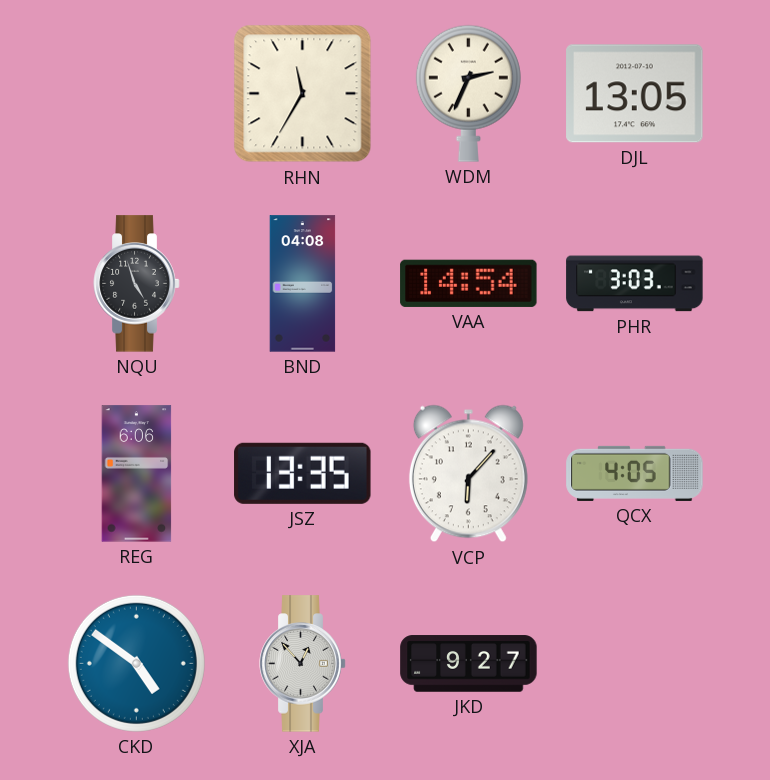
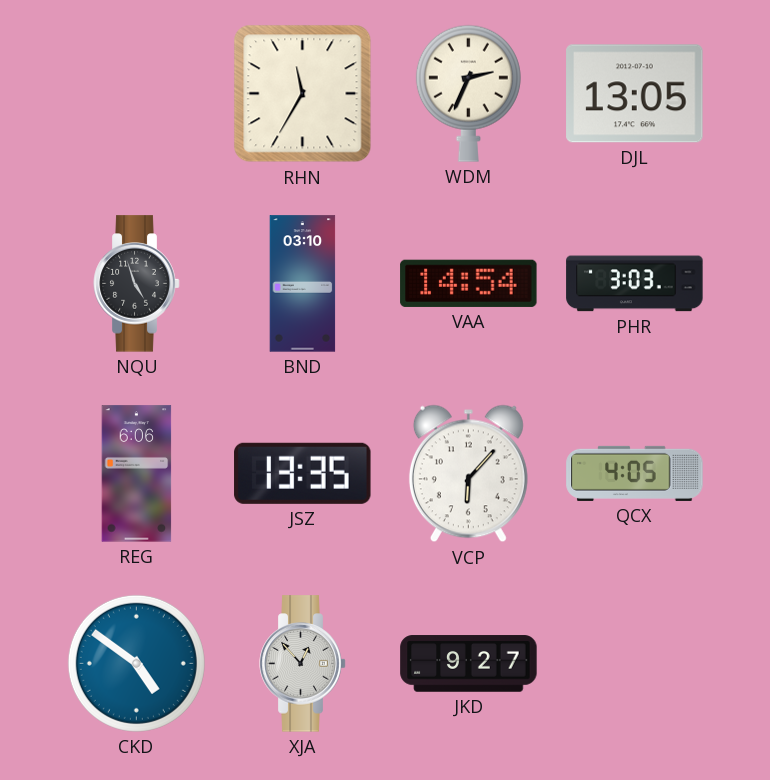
BND: 04:08 -> 03:10
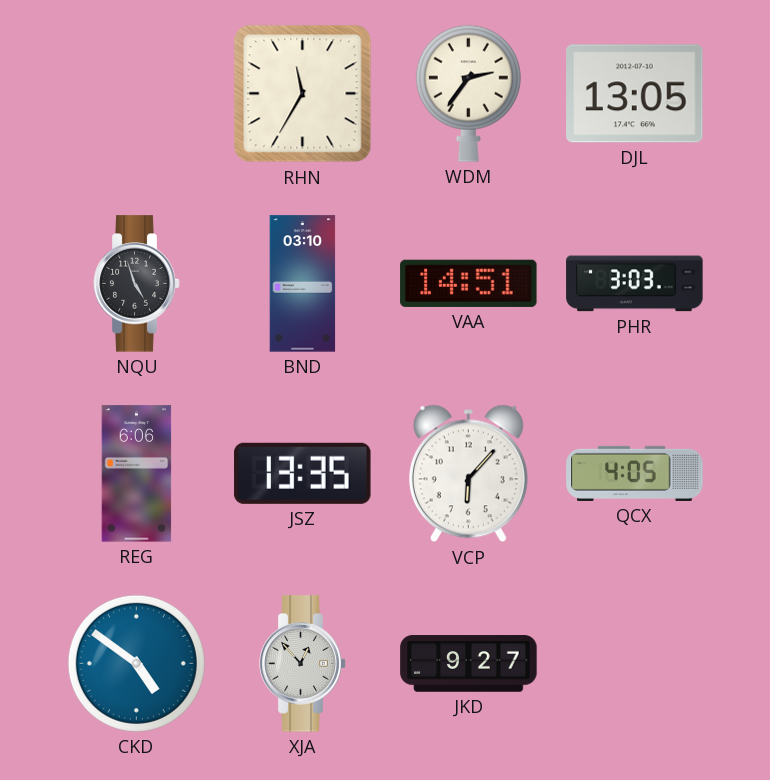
WDM: 2:34 -> 2:36
VAA: 14:54 -> 14:51
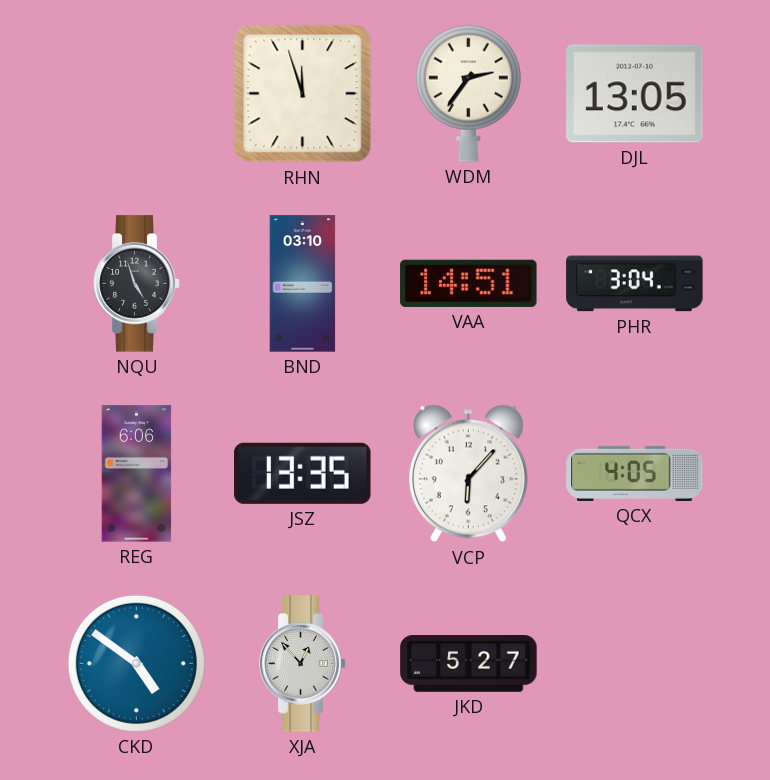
RHN: 11:35 -> 11:57
PHR: 3:03 -> 3:04
JKD: 9:27 -> 5:27
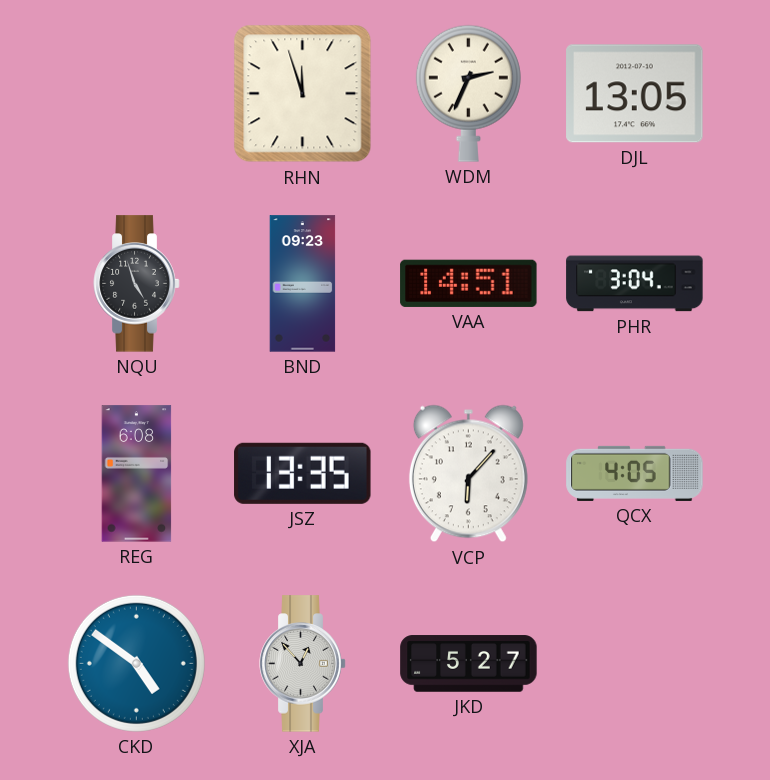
WDM: 2:36 -> 2:34
BND: 03:10 -> 09:23
REG: 6:06 -> 6:08
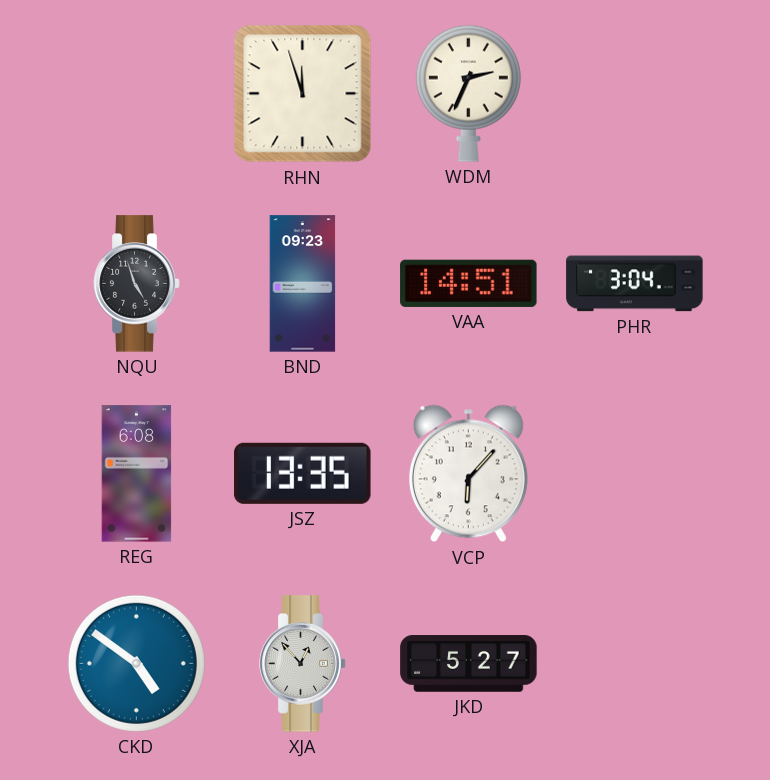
DJL: 13:05 -> none
QCX: 4:05 -> none
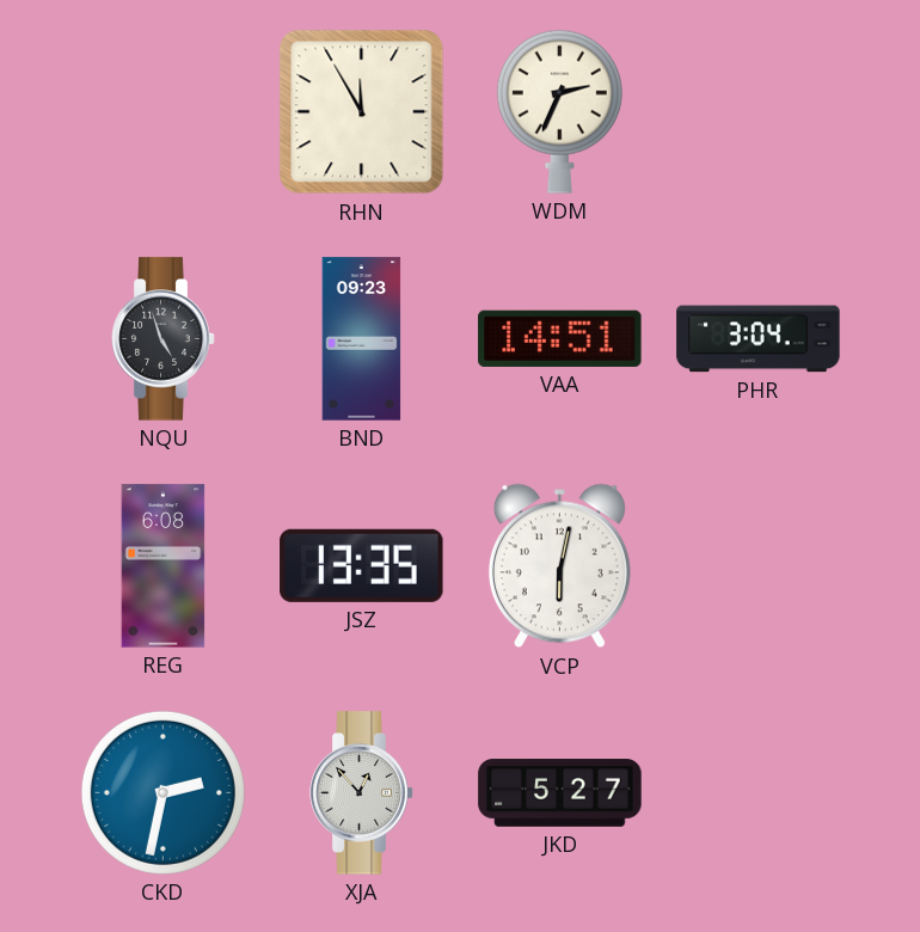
RHN: 11:57 -> 11:55
VCP: 6:07 -> 6:02
CKD: 4:51 -> 2:32
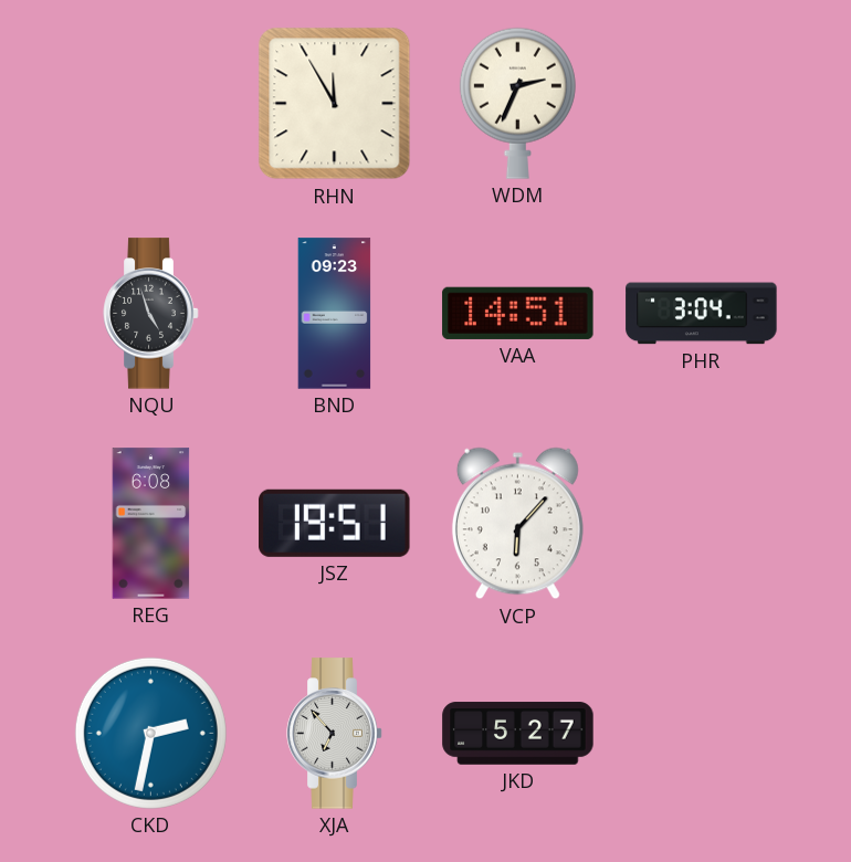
JSZ: 13:35 -> 19:51
VCP: 6:02 -> 6:07
XJA: 12:53 -> 6:53
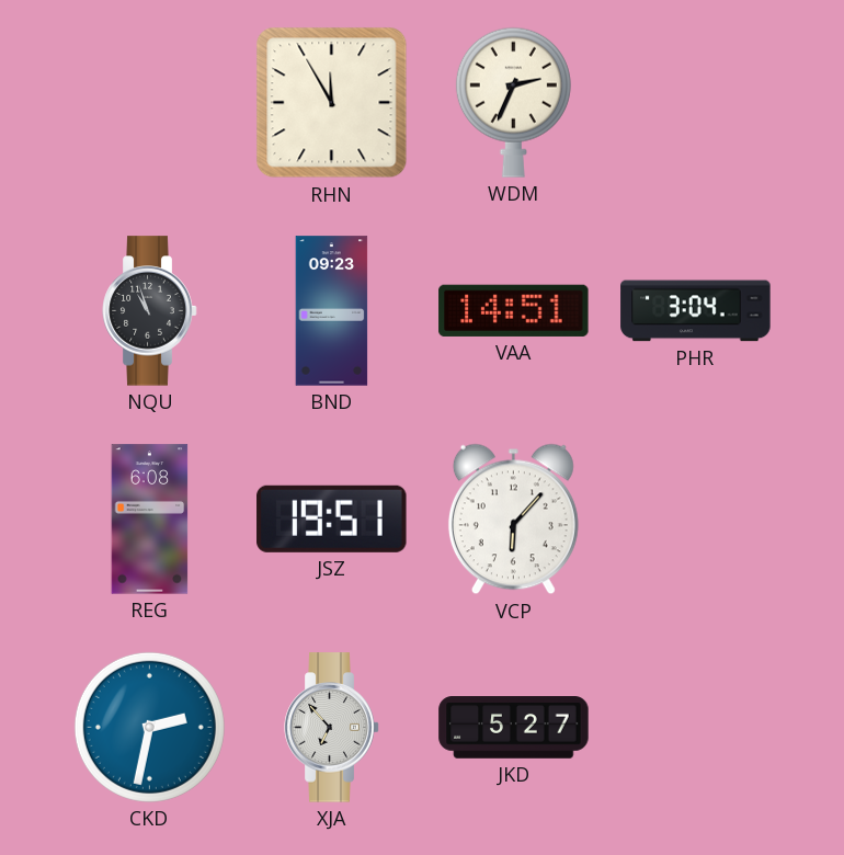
NQU: 4:57 -> 10:57
